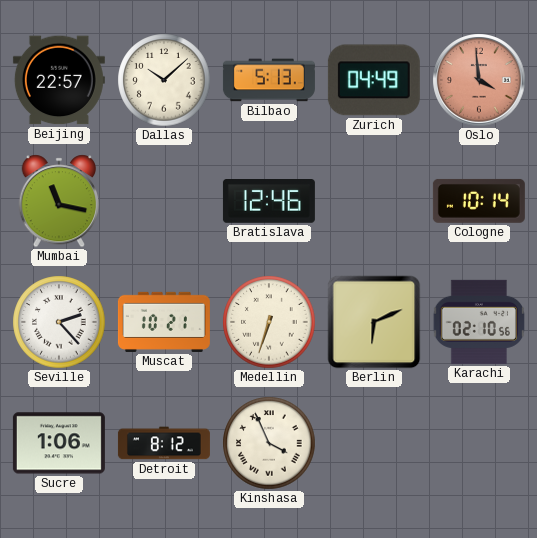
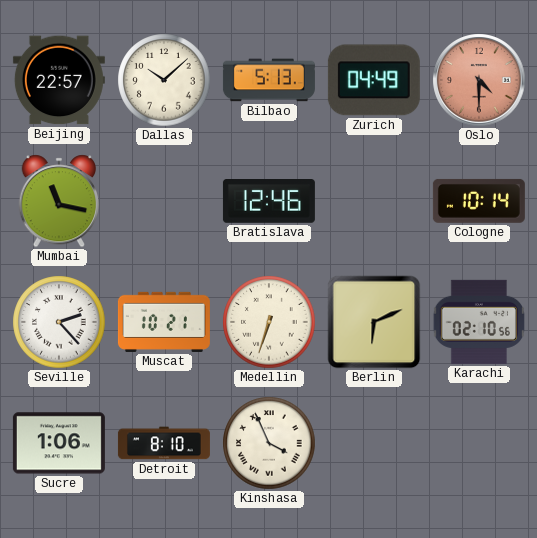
Oslo: 3:59 -> 4:30
Detroit: 8:12 -> 8:10
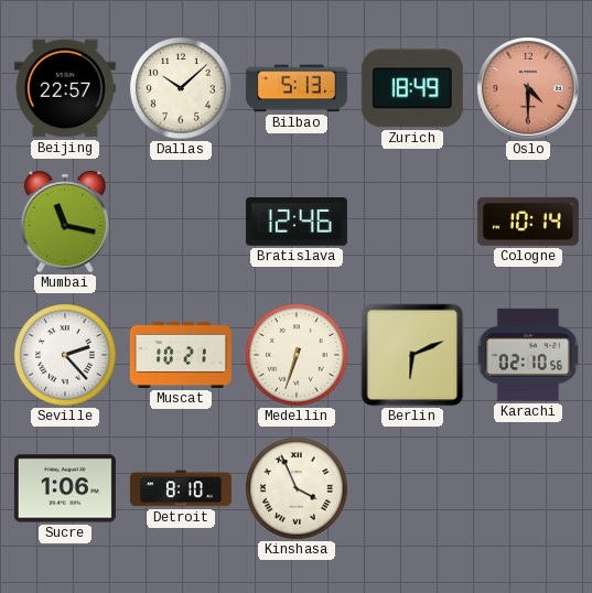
Zurich: 04:49 -> 18:49
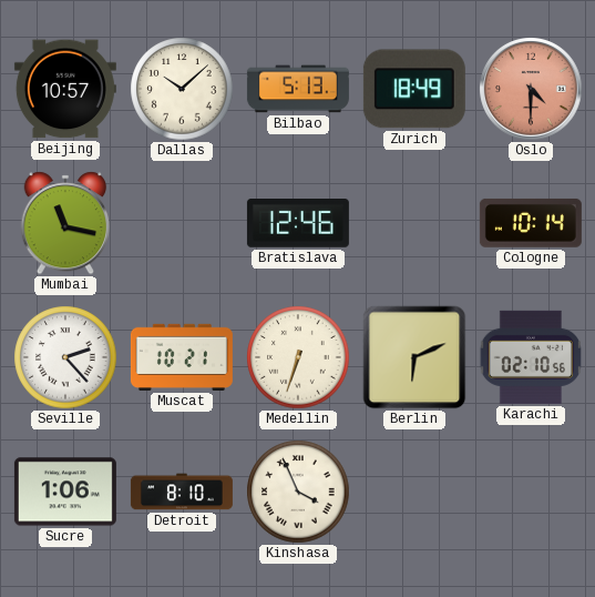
Beijing: 22:57 -> 10:57
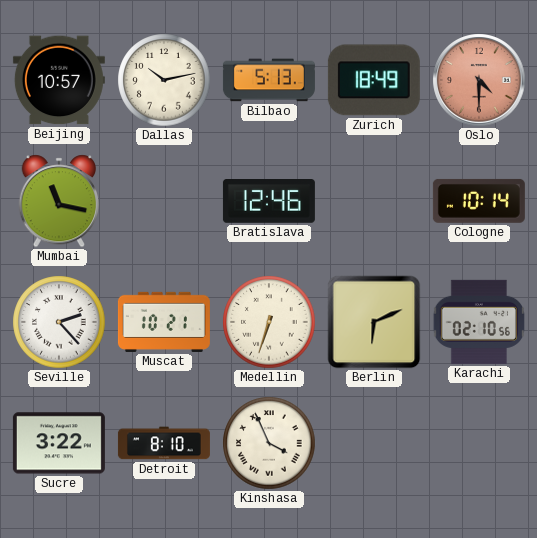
Dallas: 10:08 -> 10:13
Sucre: 1:06 -> 3:22
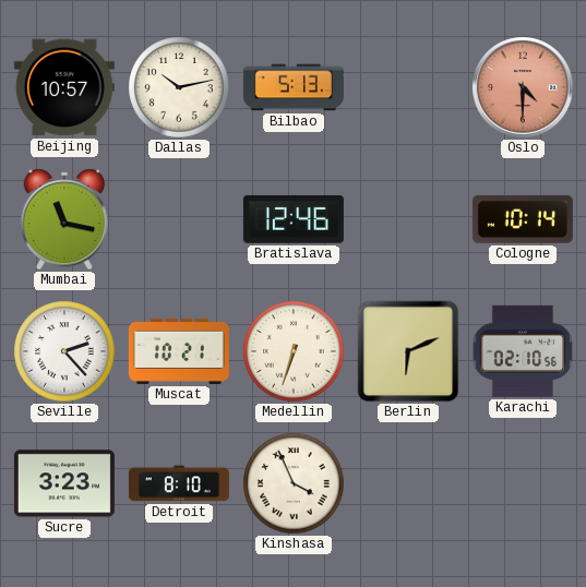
Zurich: 18:49 -> none
Sucre: 3:22 -> 3:23
